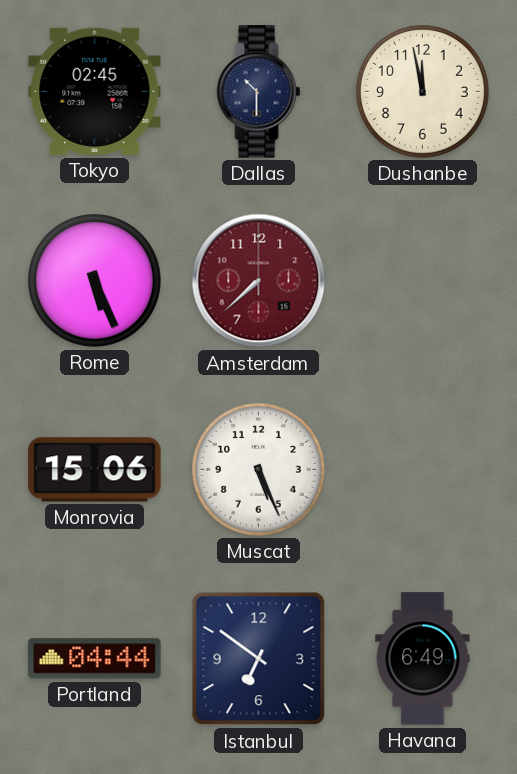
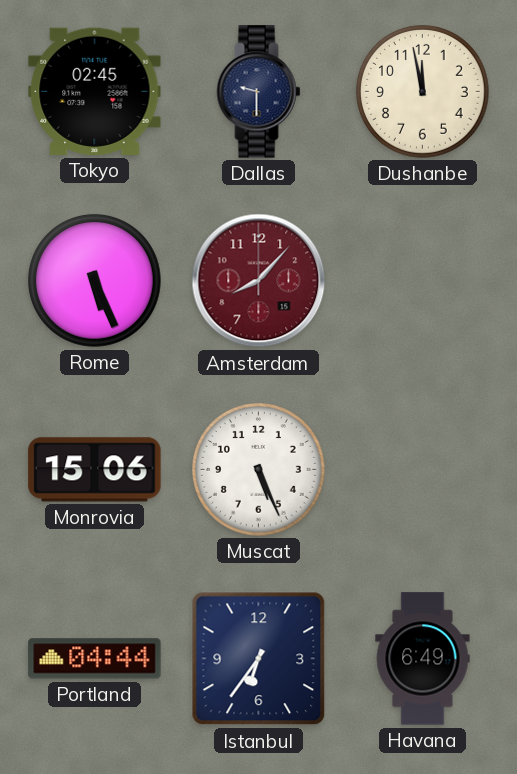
Dallas: 10:30 -> 9:30
Amsterdam: 7:38 -> 8:07
Istanbul: 6:51 -> 6:36
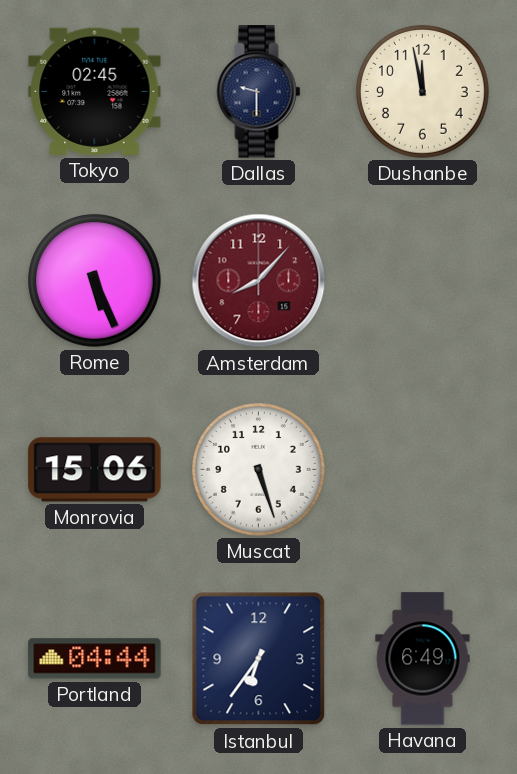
Muscat: 5:26 -> 5:27
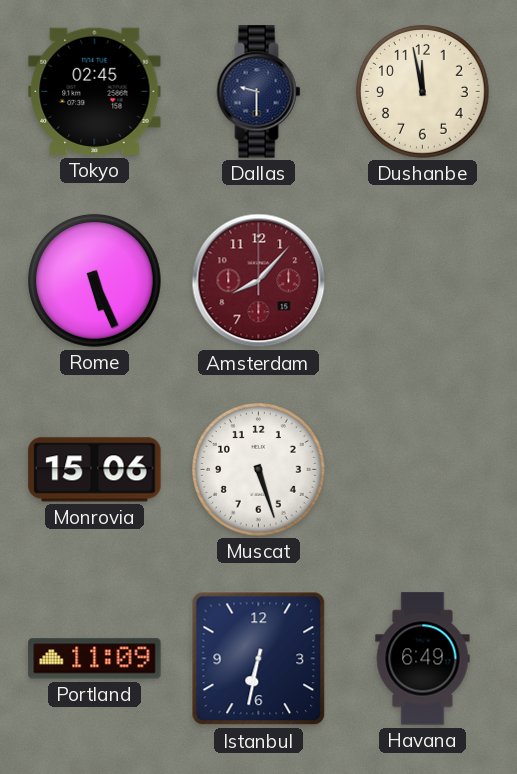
Portland: 04:44 -> 11:09
Istanbul: 6:36 -> 6:32
